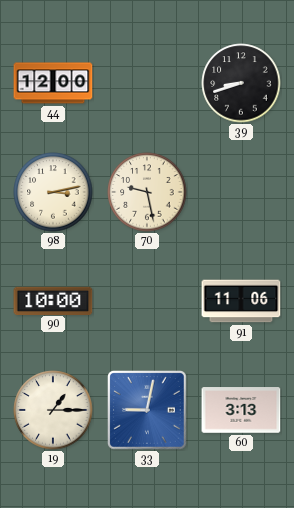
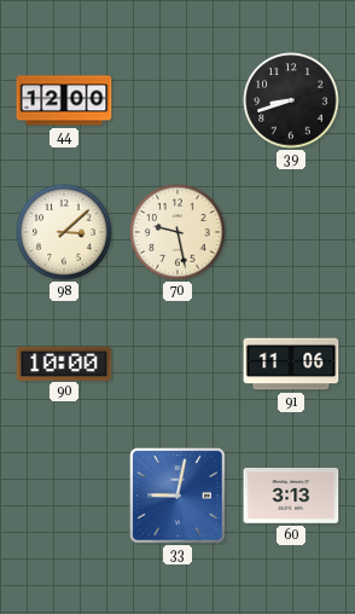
98: 3:13 -> 3:08
19: 1:15 -> none
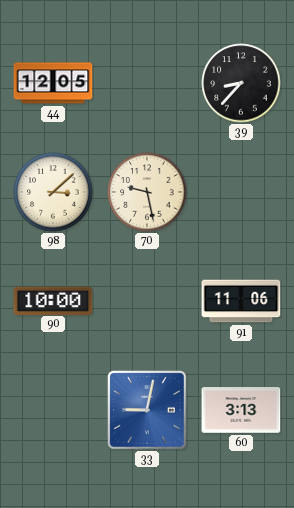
44: 12:00 -> 12:05
39: 8:42 -> 8:37
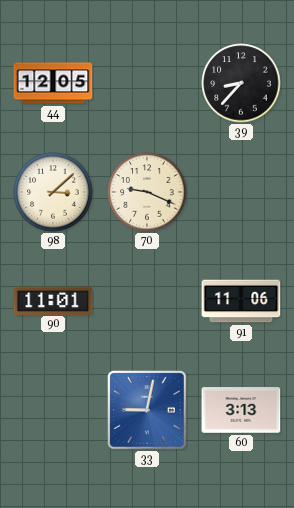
70: 9:28 -> 9:19
90: 10:00 -> 11:01
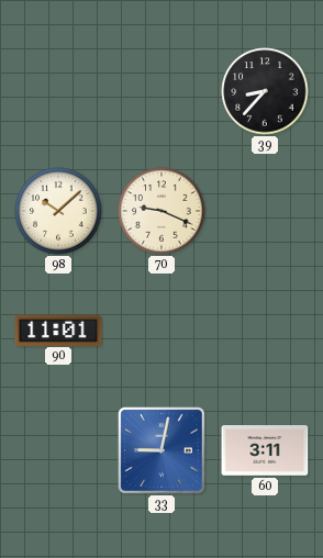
44: 12:05 -> none
98: 3:08 -> 10:08
91: 11:06 -> none
60: 3:13 -> 3:11
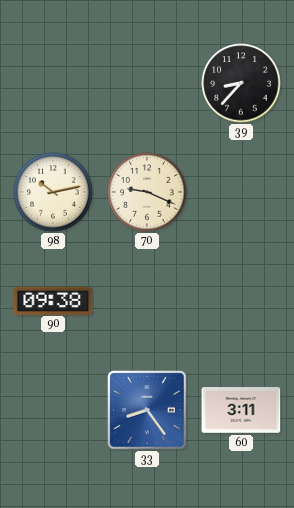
98: 10:08 -> 10:13
90: 11:01 -> 09:38
33: 9:02 -> 8:24
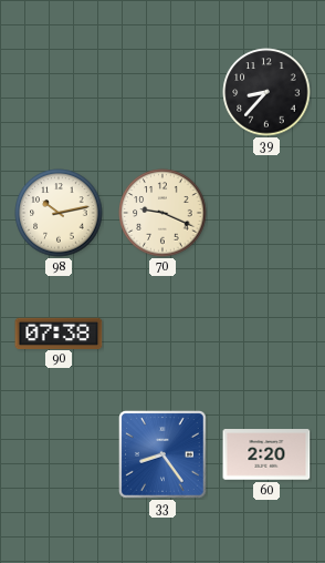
90: 09:38 -> 07:38
60: 3:11 -> 2:20
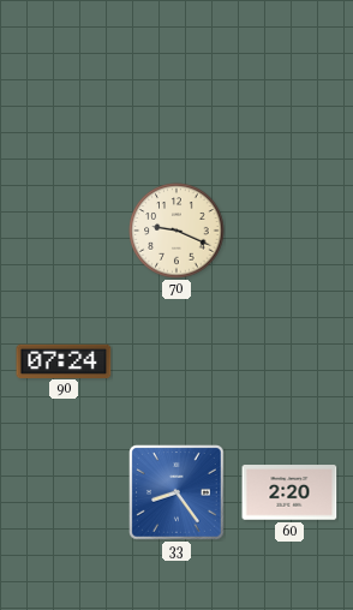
39: 8:37 -> none
98: 10:13 -> none
90: 07:38 -> 07:24
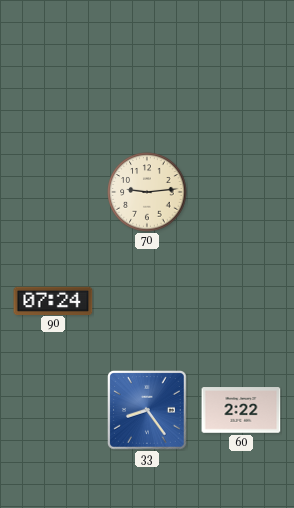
70: 9:19 -> 9:14
60: 2:20 -> 2:22
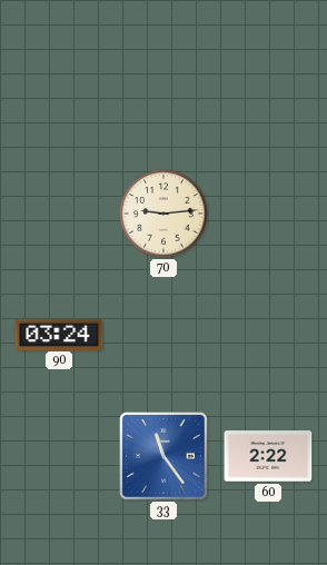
90: 07:24 -> 03:24
33: 8:24 -> 11:24
